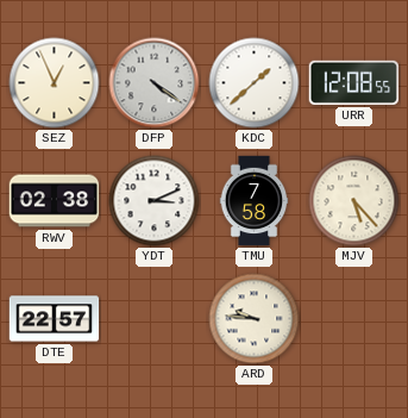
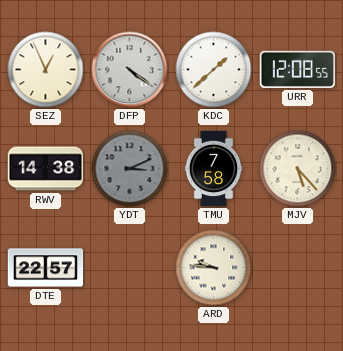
RWV: 02:38 -> 14:38
YDT dial: white -> grey
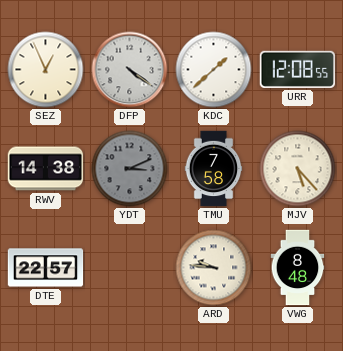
VWG: none -> 8:48
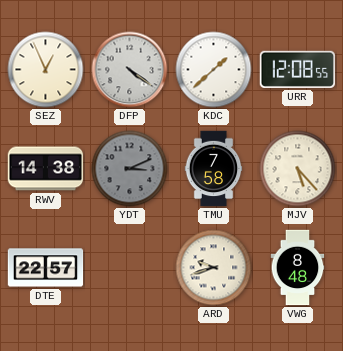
ARD: 9:46 -> 9:42
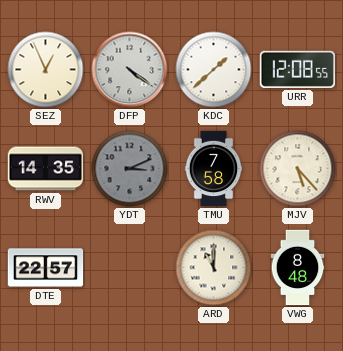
RWV: 14:38 -> 14:35
ARD: 9:42 -> 11:00
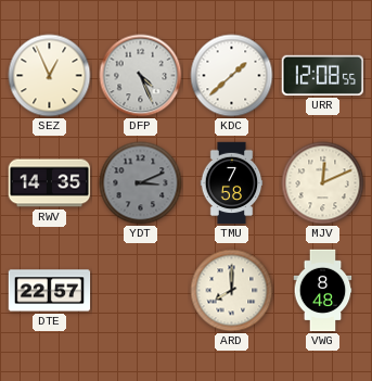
DFP: 4:21 -> 4:26
MJV: 5:23 -> 12:11
ARD: 11:00 -> 8:00
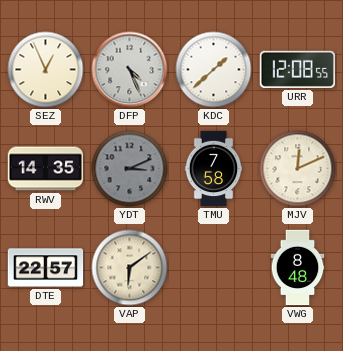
VAP: none -> 6:09
ARD: 8:00 -> none
